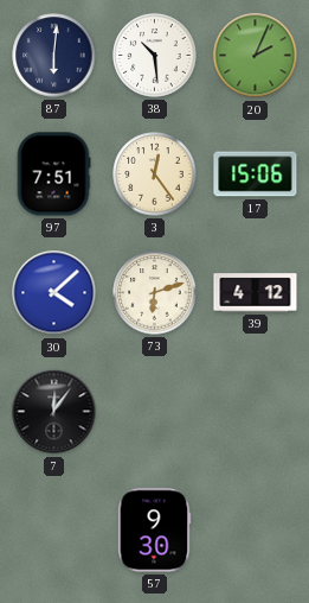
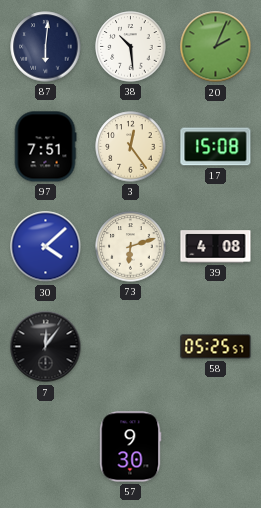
17: 15:06 -> 15:08
39: 4:12 -> 4:08
58: none -> 05:25
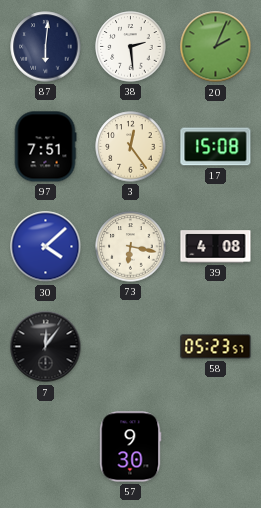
38: 10:29 -> 2:29
73: 6:12 -> 6:17
58: 05:25 -> 05:23
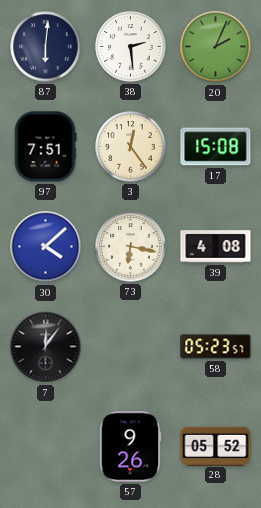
57: 9:30 -> 9:26
28: none -> 05:52
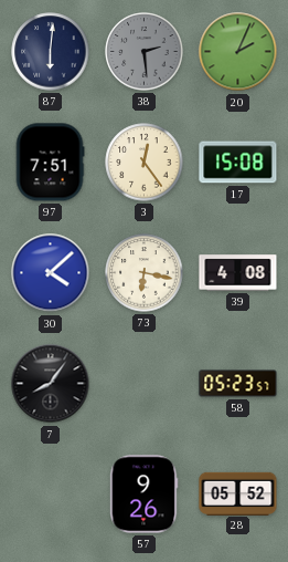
38 dial: white -> grey
7: 12:06 -> 8:06
